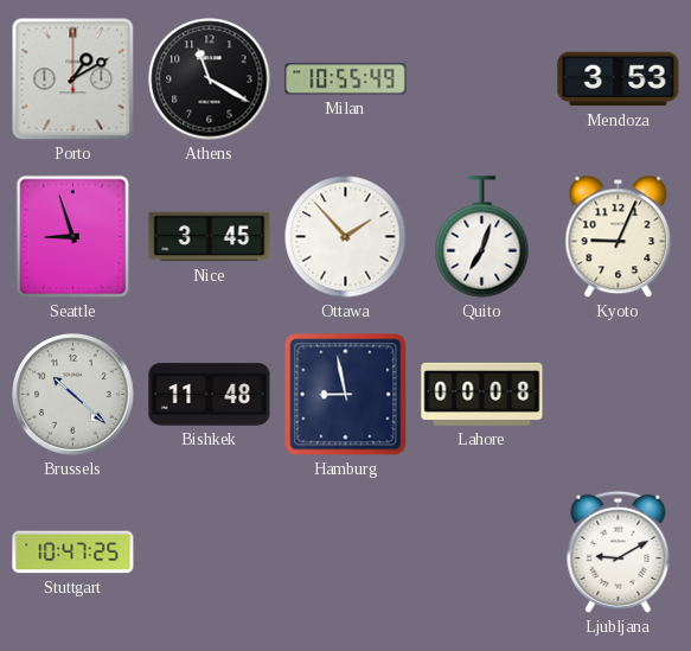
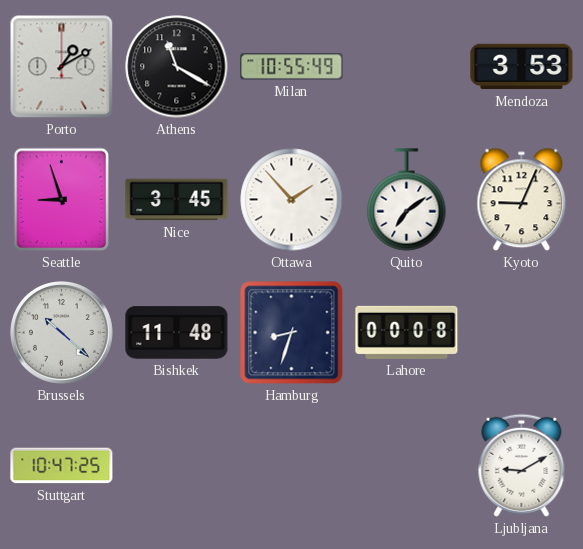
Quito: 7:03 -> 7:09
Hamburg: 8:58 -> 8:33
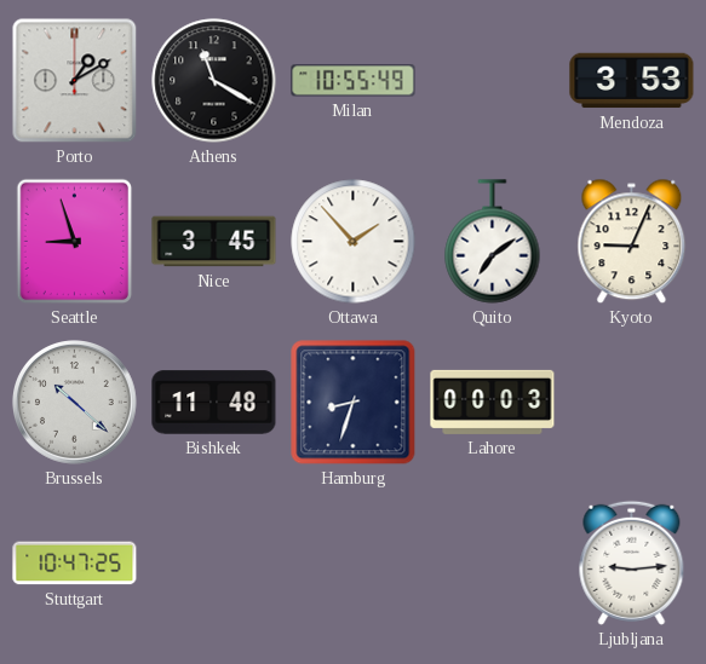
Lahore: 00:08 -> 00:03
Ljubljana: 9:10 -> 9:14
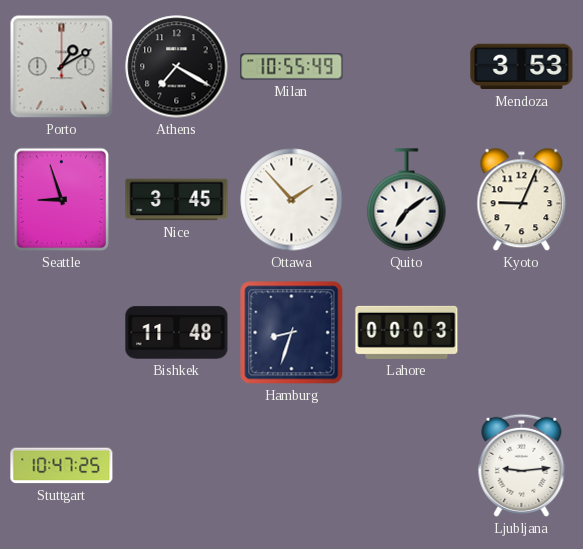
Athens: 11:20 -> 7:20
Brussels: 10:22 -> none
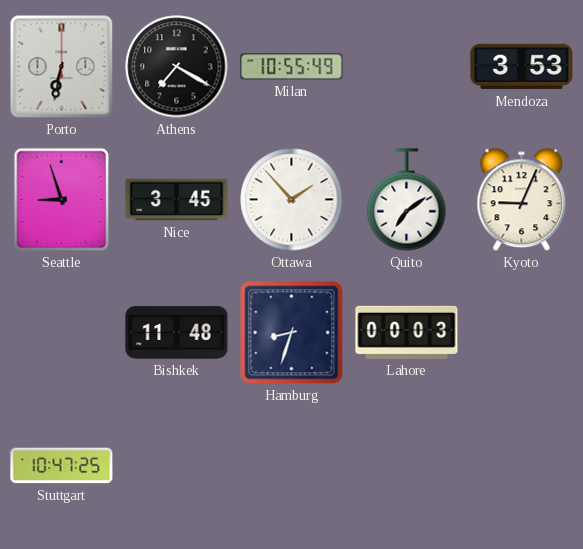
Porto: 1:10 -> 6:32
Ljubljana: 9:14 -> none
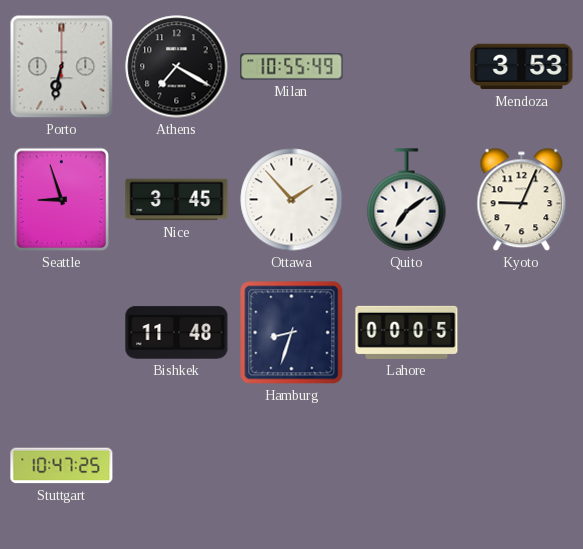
Lahore: 00:03 -> 00:05
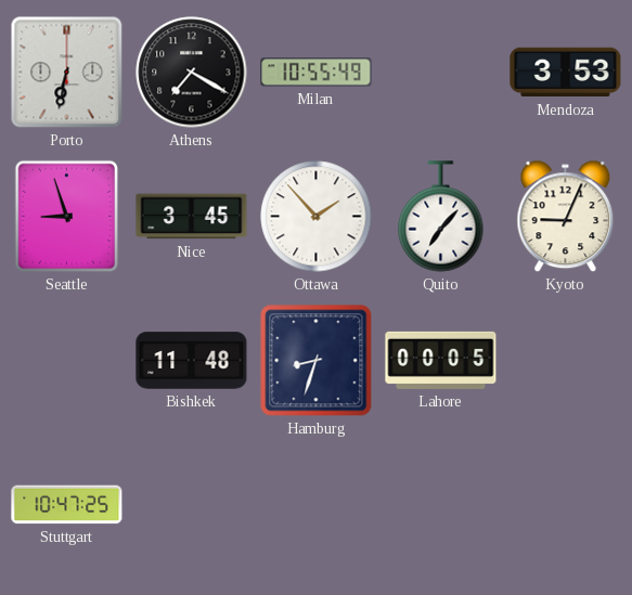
Quito: 7:09 -> 7:07
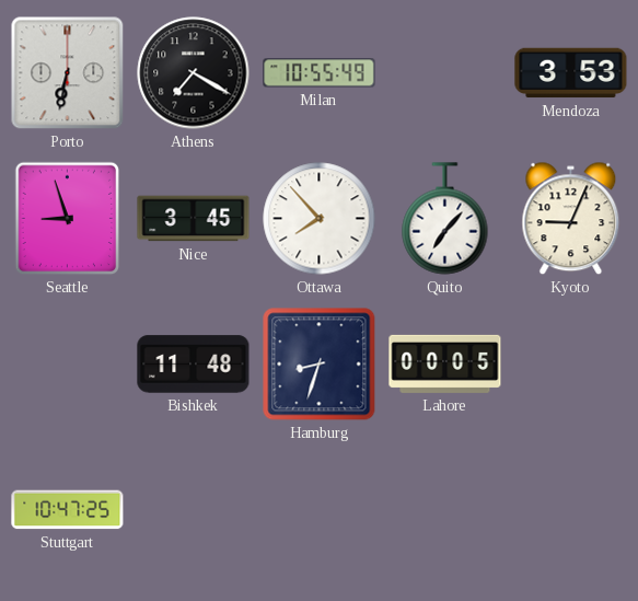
Ottawa: 1:53 -> 7:53
